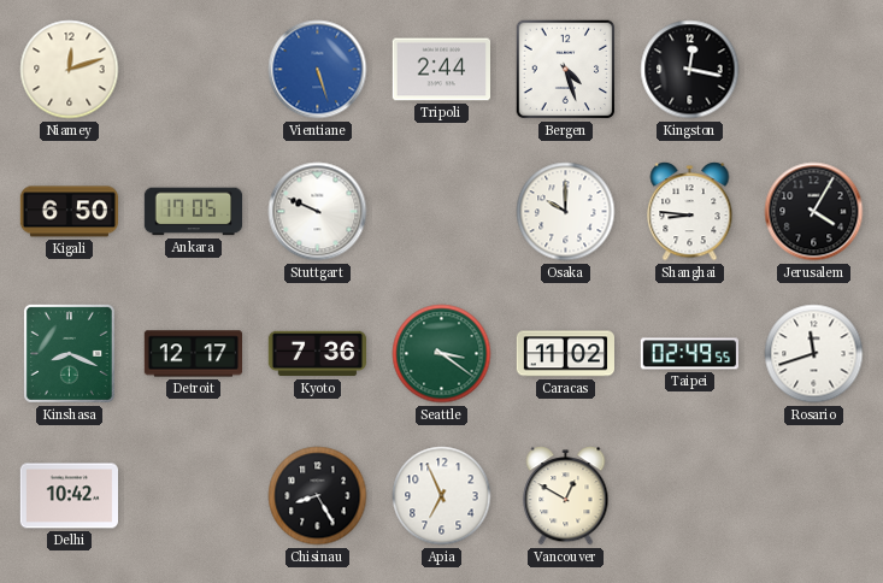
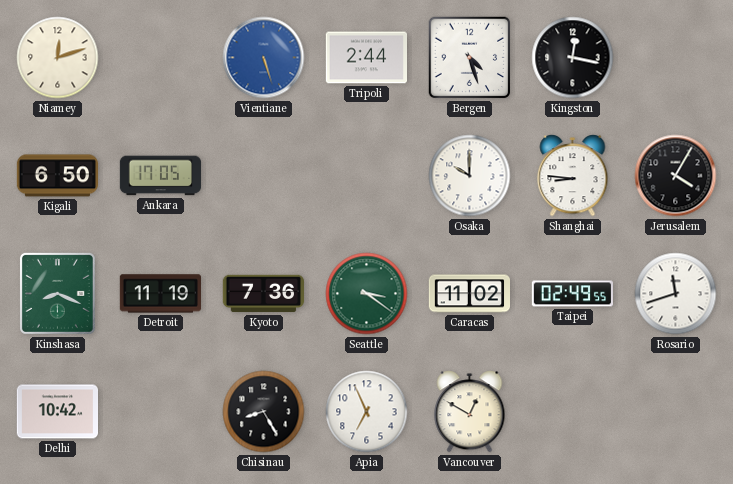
Stuttgart: 9:49 -> none
Detroit: 12:17 -> 11:19
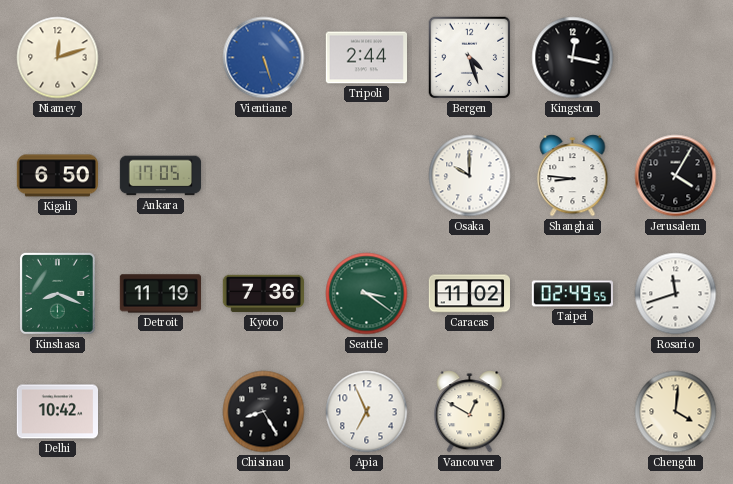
Chengdu: none -> 4:01
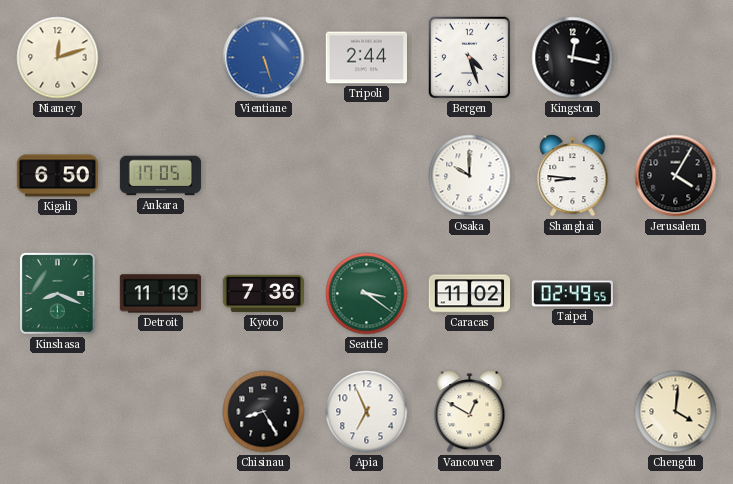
Rosario: 11:42 -> none
Delhi: 10:42 -> none
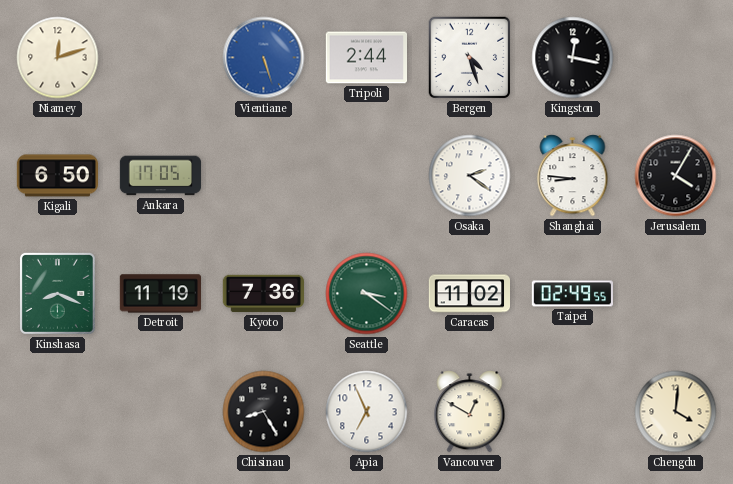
Osaka: 10:00 -> 2:21
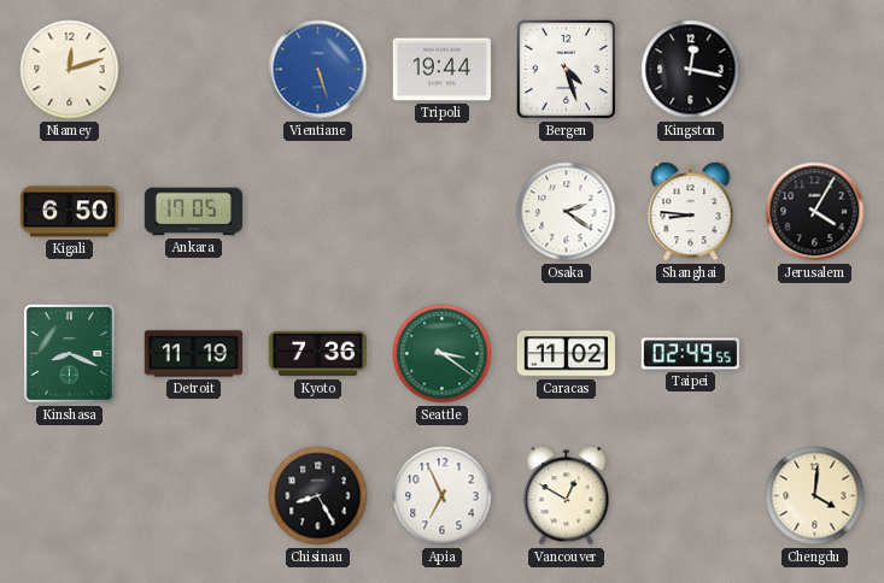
Tripoli: 2:44 -> 19:44
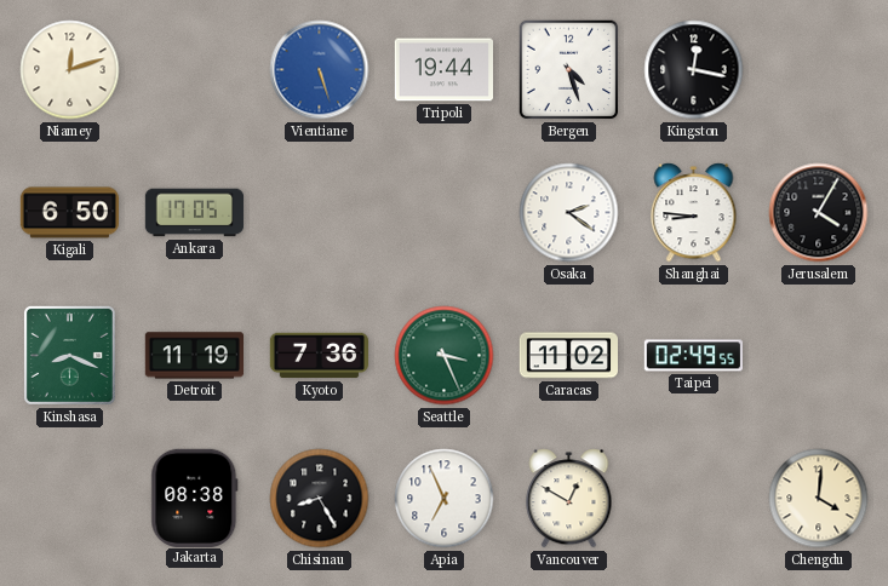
Seattle: 3:21 -> 3:26
Jakarta: none -> 08:38
